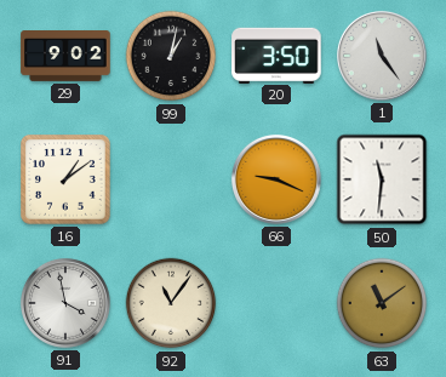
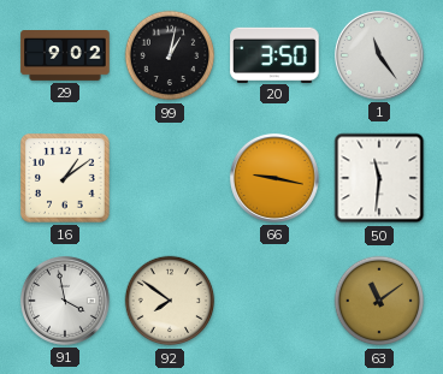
66: 9:19 -> 9:17
92: 11:06 -> 7:51
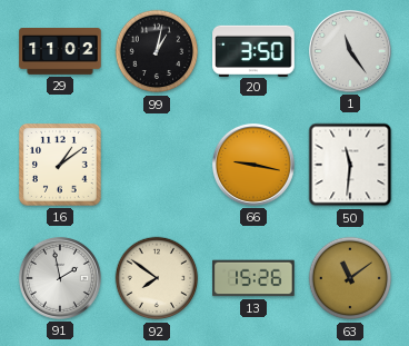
29: 9:02 -> 11:02
91: 3:58 -> 1:58
13: none -> 15:26
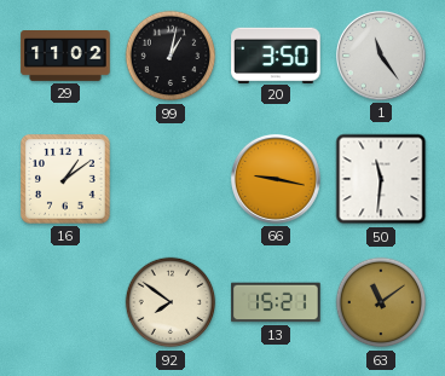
91: 1:58 -> none
13: 15:26 -> 15:21
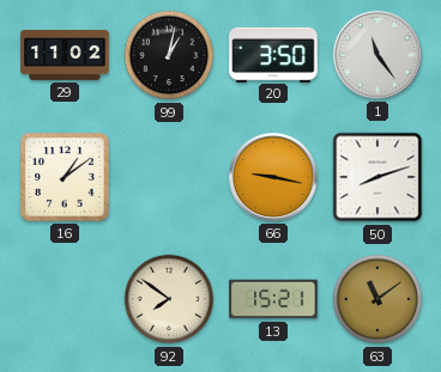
50: 11:31 -> 8:12
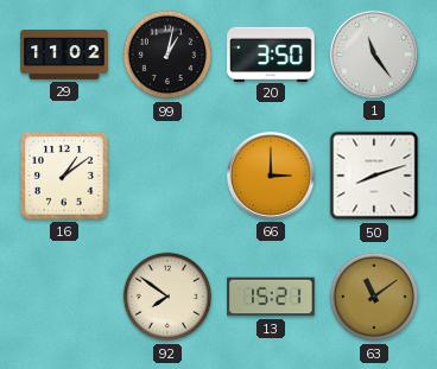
66: 9:17 -> 3:00
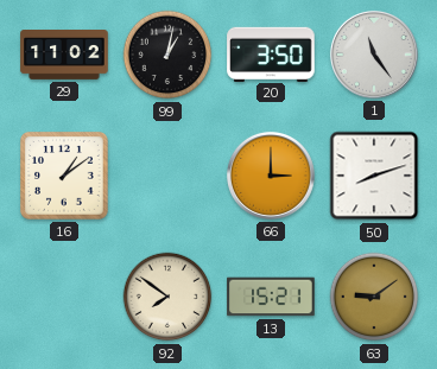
63: 11:09 -> 9:09
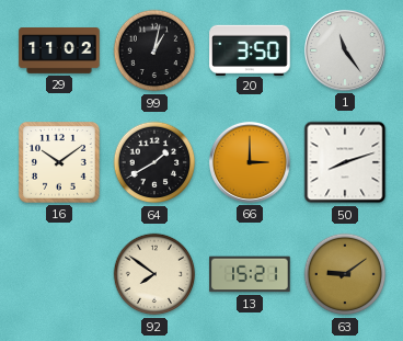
16: 1:09 -> 10:09
64: none -> 1:40
